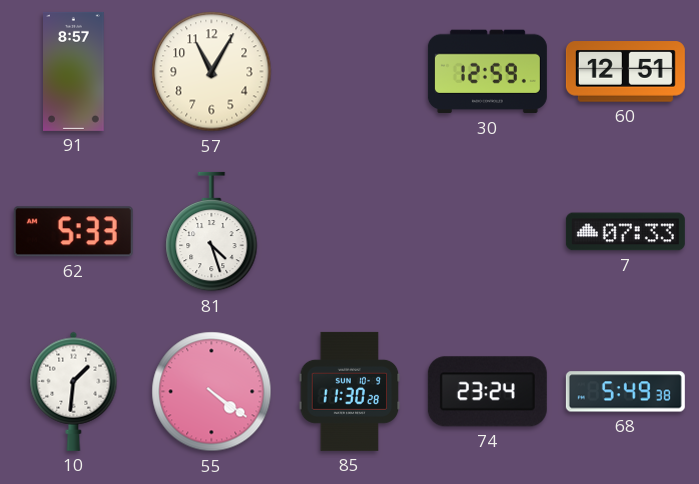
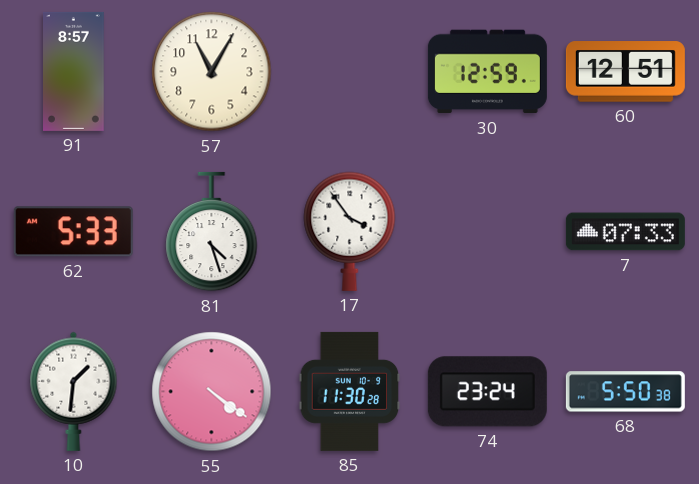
17: none -> 3:54
68: 5:49 -> 5:50
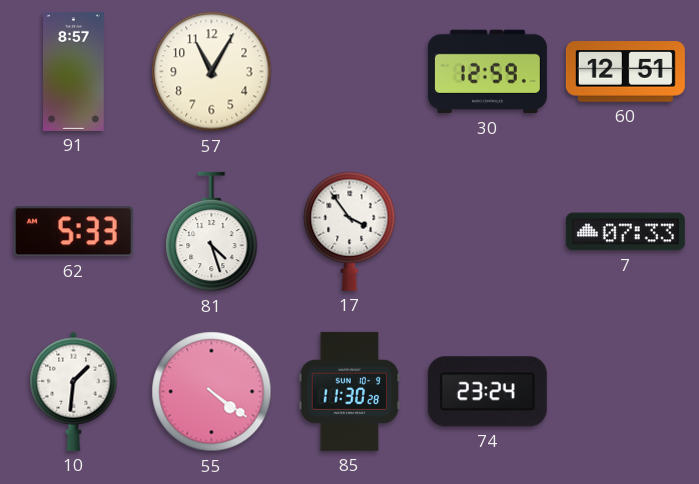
68: 5:50 -> none
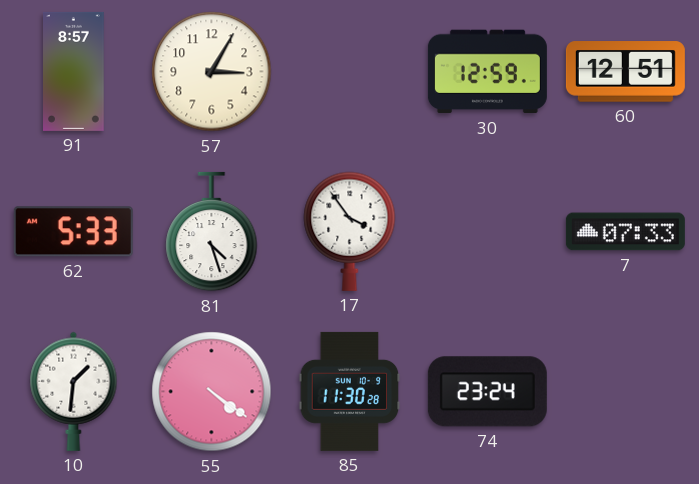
57: 11:05 -> 3:05
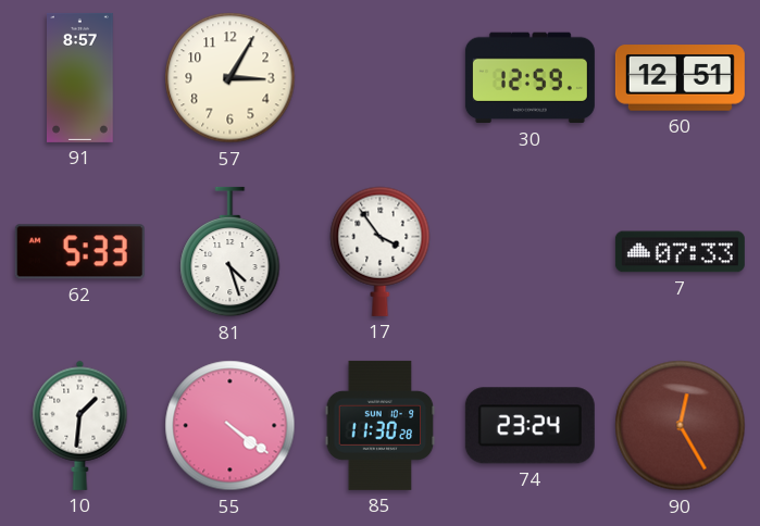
90: none -> 12:25
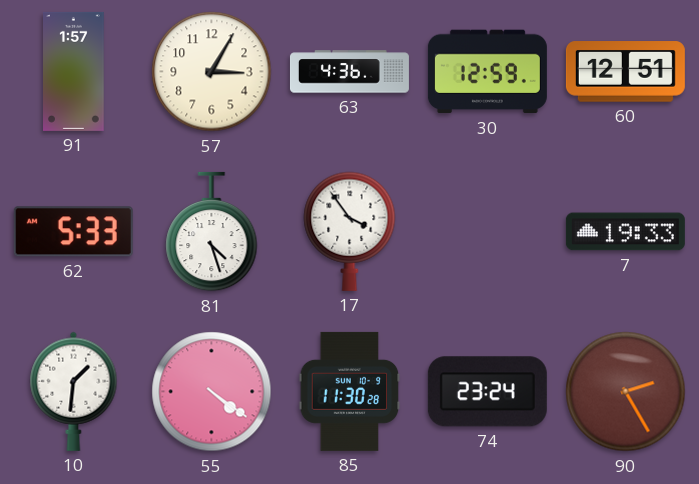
91: 8:57 -> 1:57
63: none -> 4:36
7: 07:33 -> 19:33
90: 12:25 -> 2:25
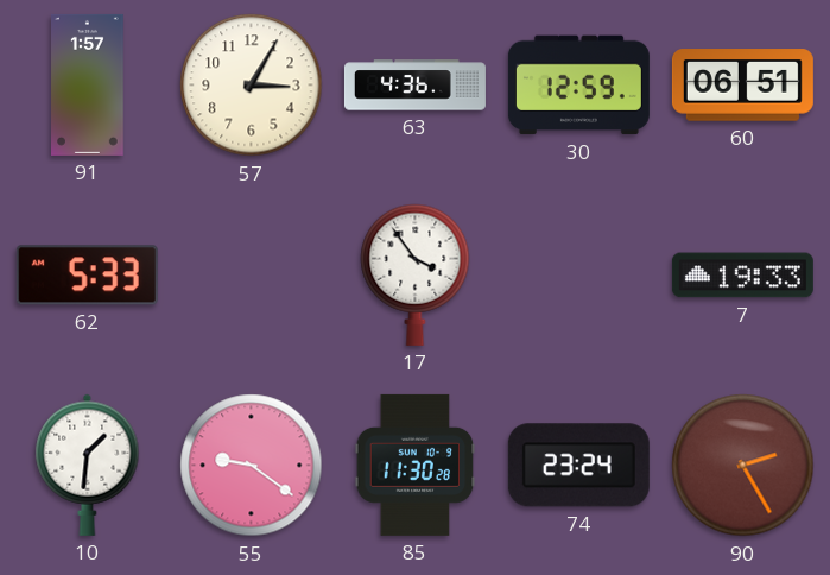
60: 12:51 -> 06:51
81: 4:27 -> none
55: 4:21 -> 9:21
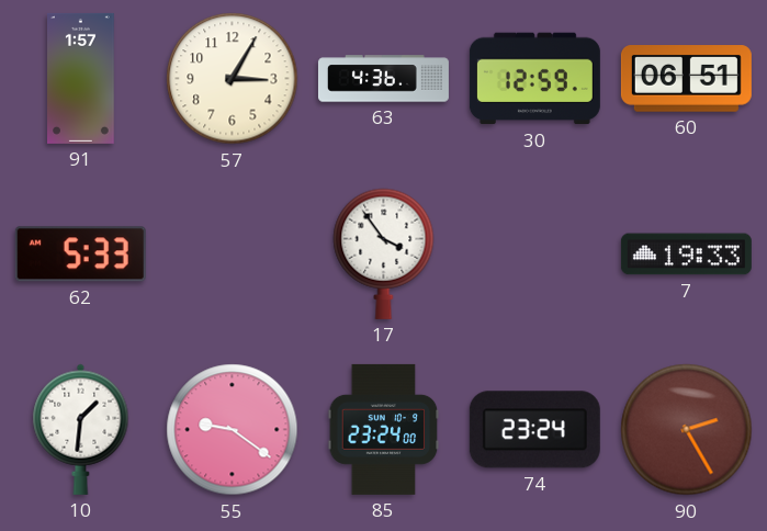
85: 11:30 -> 23:24
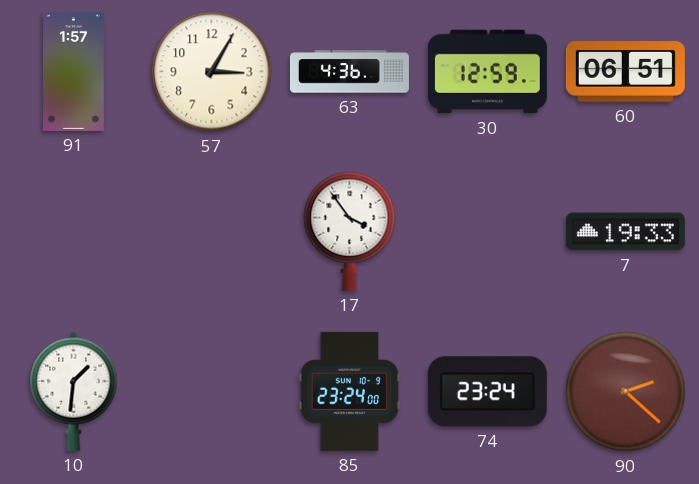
62: 5:33 -> none
55: 9:21 -> none
90: 2:25 -> 2:22
